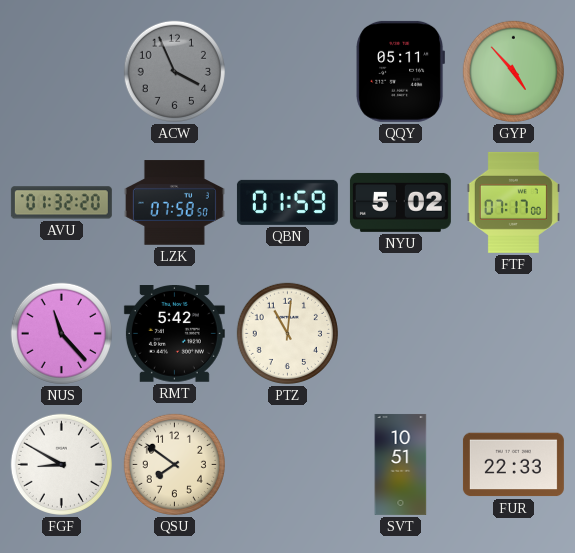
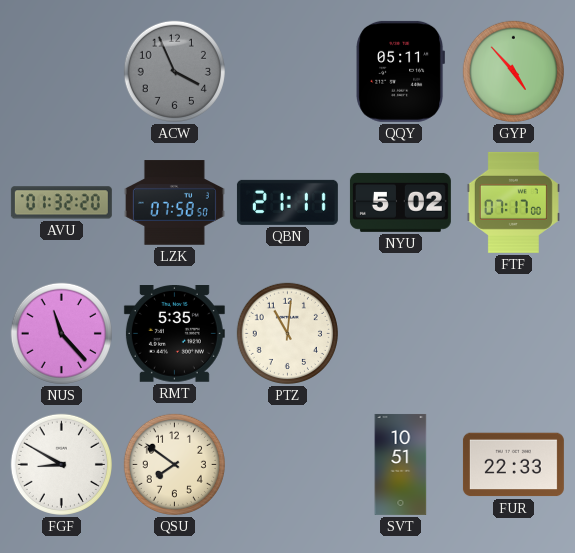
QBN: 01:59 -> 21:11
RMT: 5:42 -> 5:35
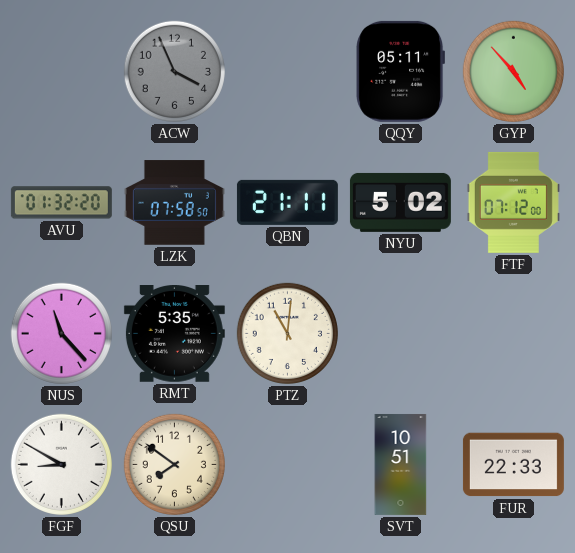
FTF: 07:17 -> 07:12
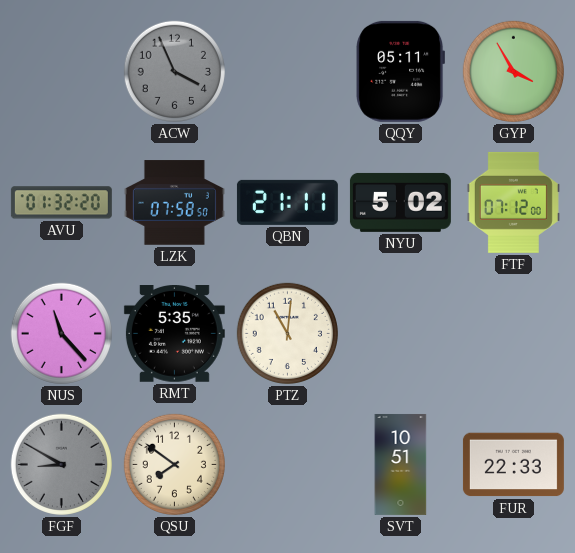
GYP: 4:53 -> 3:55
FGF dial: white -> grey
